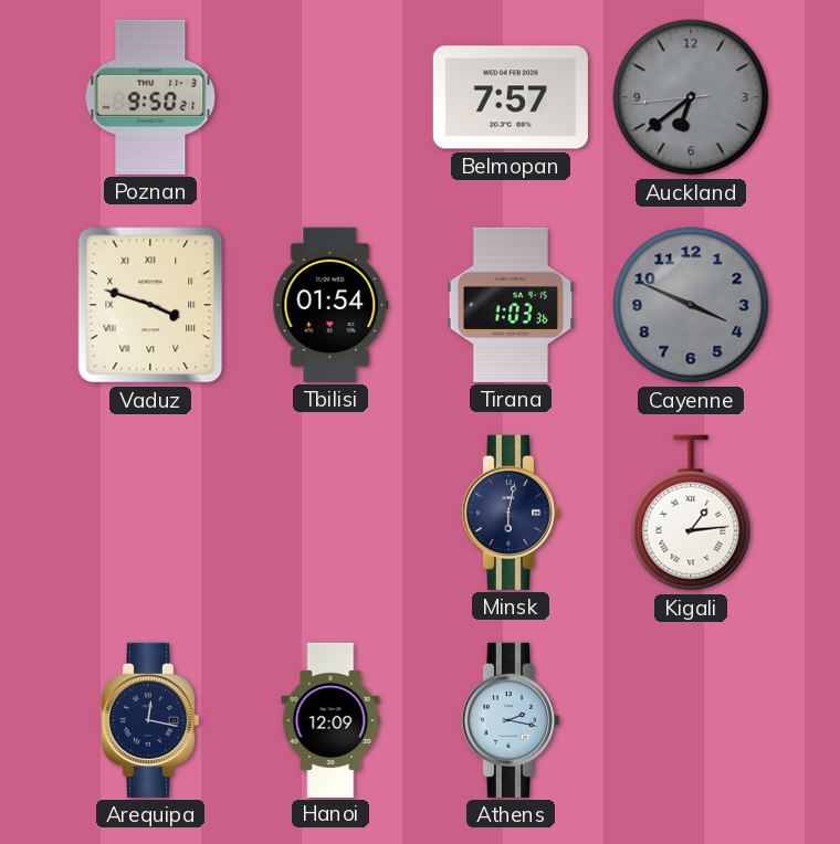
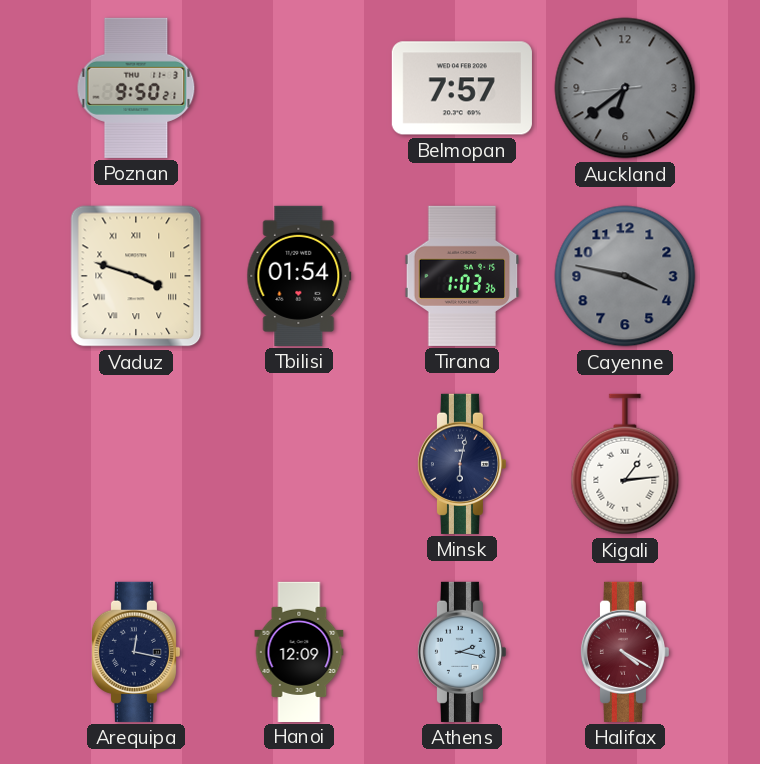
Cayenne: 3:49 -> 3:47
Halifax: none -> 4:20
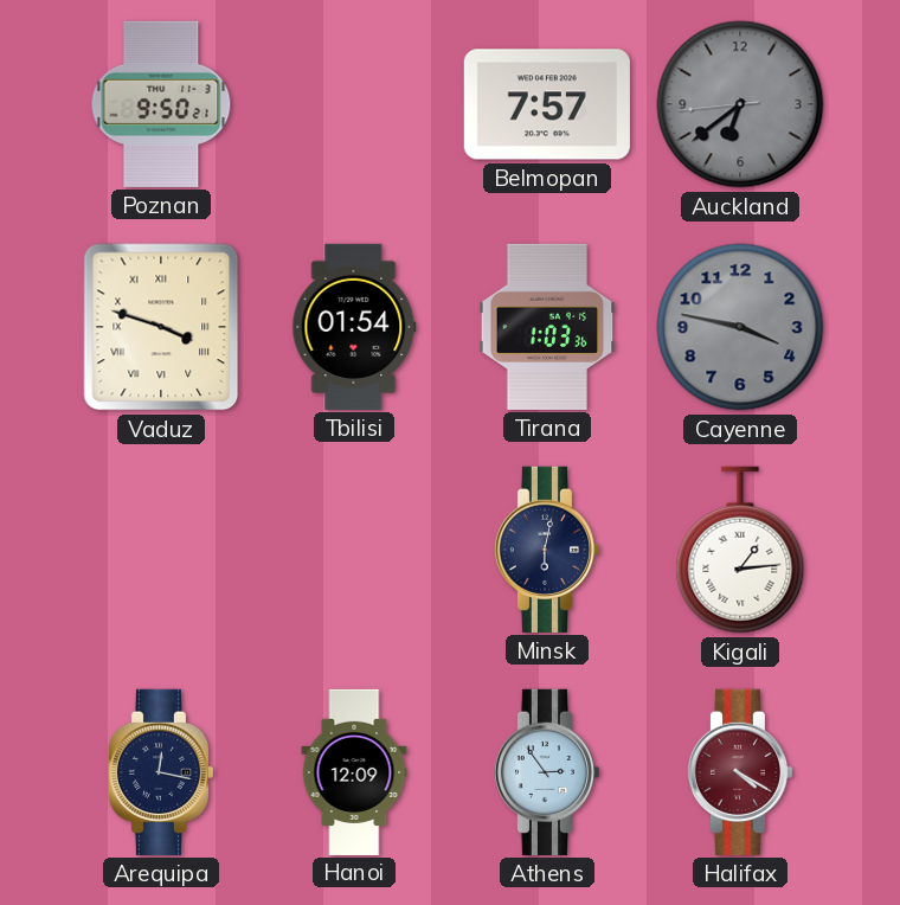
Athens: 2:17 -> 2:54
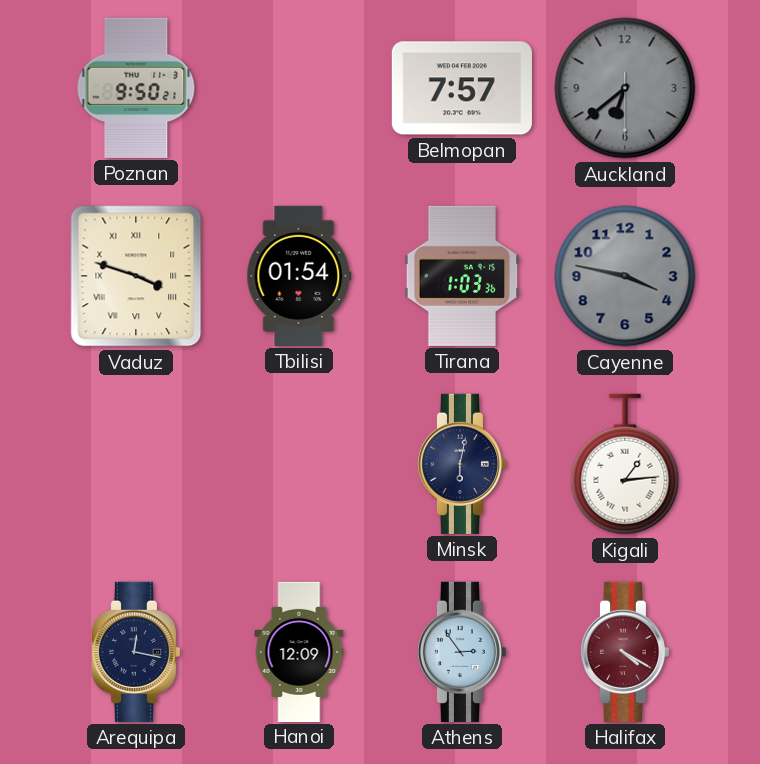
Auckland: 6:38:44 -> 6:38:30
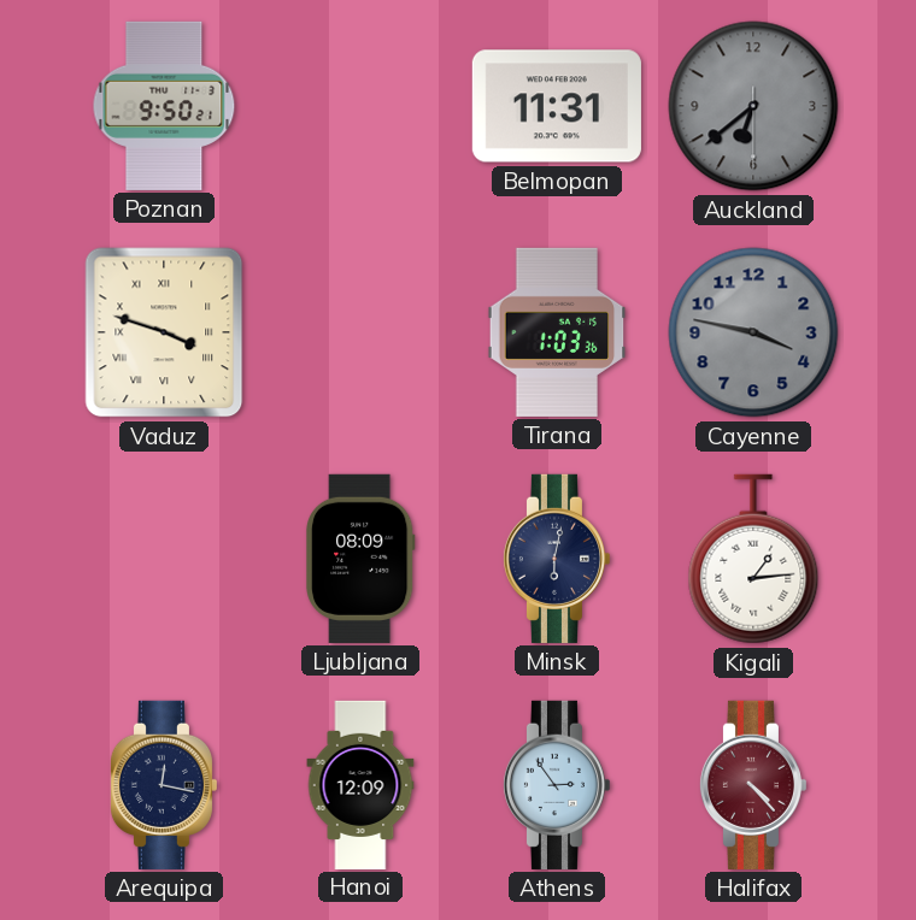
Belmopan: 7:57 -> 11:31
Tbilisi: 01:54 -> none
Ljubljana: none -> 08:09
Halifax: 4:20 -> 4:23
